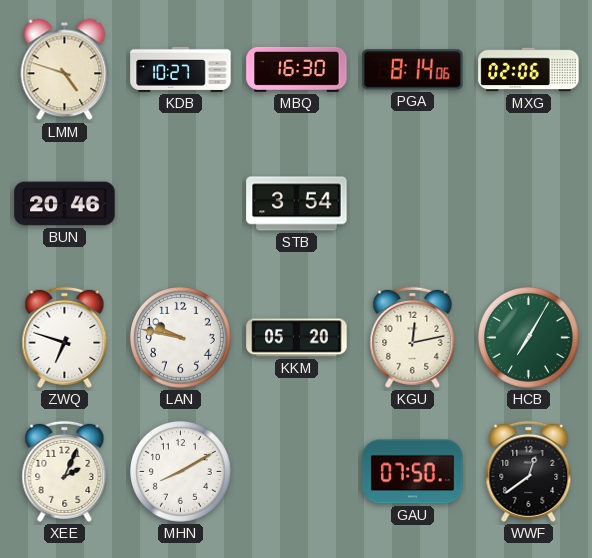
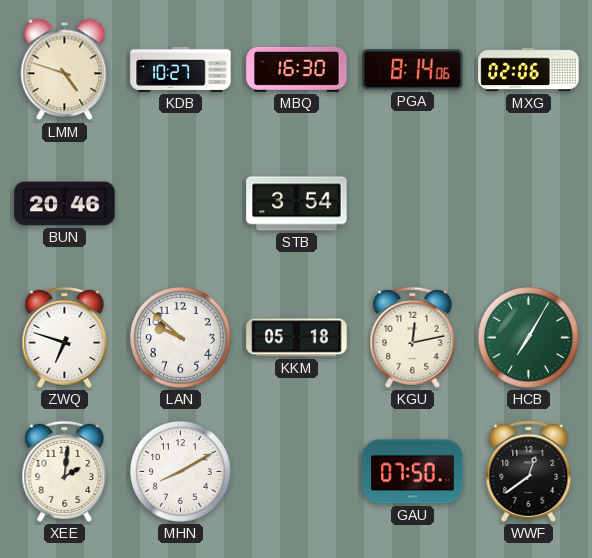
LAN: 9:47 -> 9:52
KKM: 05:20 -> 05:18
XEE: 2:04 -> 2:01
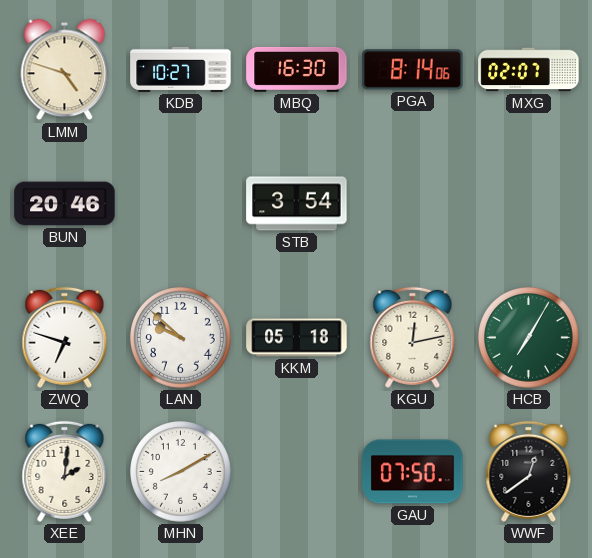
MXG: 02:06 -> 02:07
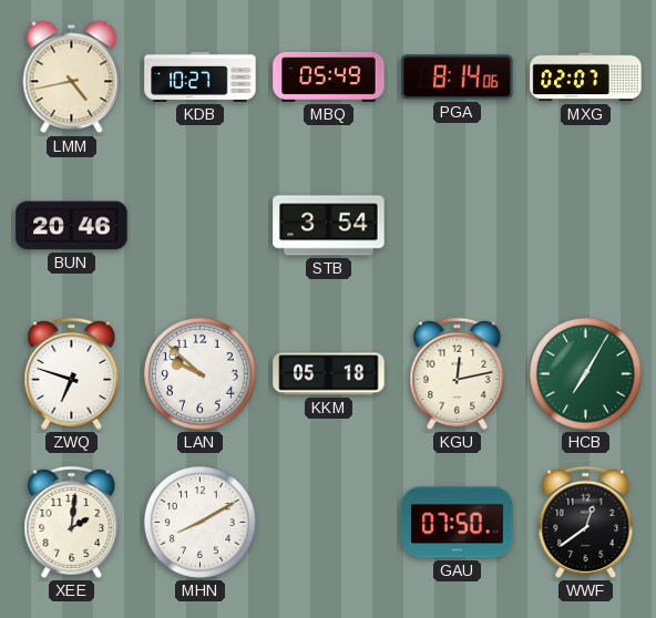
LMM: 4:48 -> 4:43
MBQ: 16:30 -> 05:49
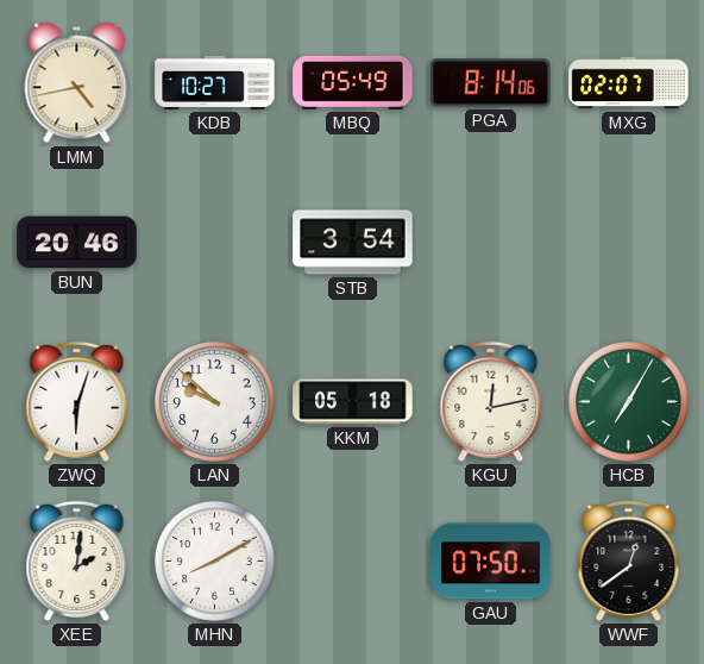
ZWQ: 6:48 -> 6:03
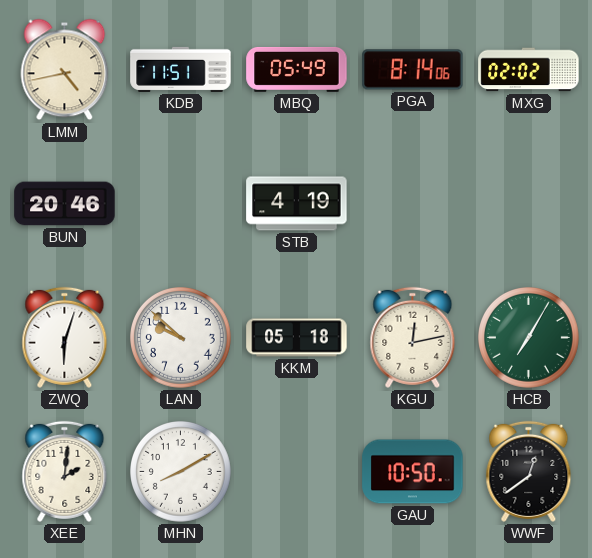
KDB: 10:27 -> 11:51
MXG: 02:07 -> 02:02
STB: 3:54 -> 4:19
GAU: 07:50 -> 10:50
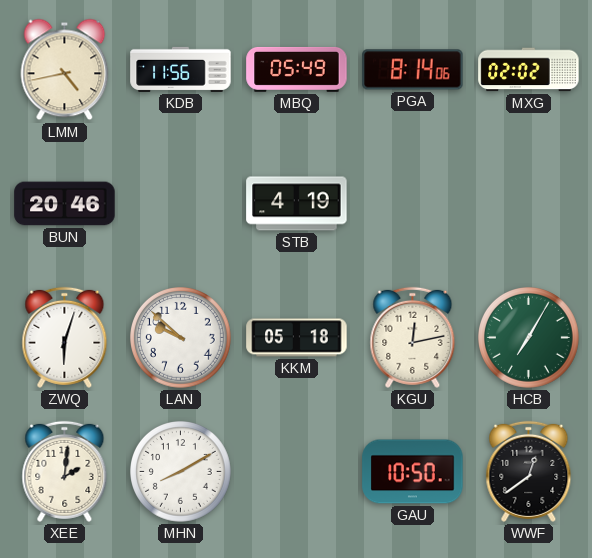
KDB: 11:51 -> 11:56
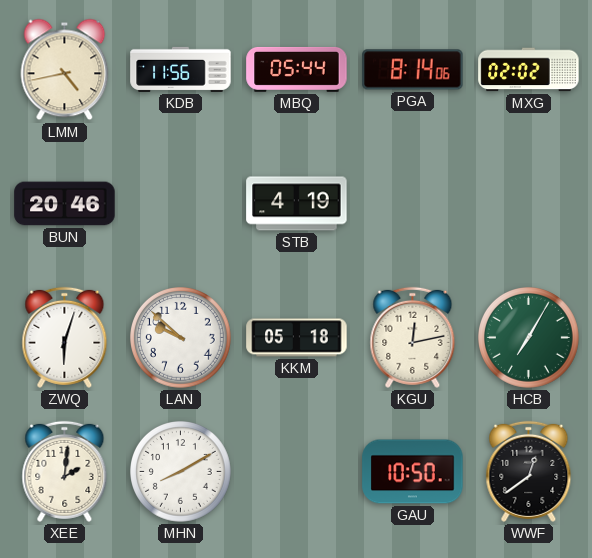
MBQ: 05:49 -> 05:44
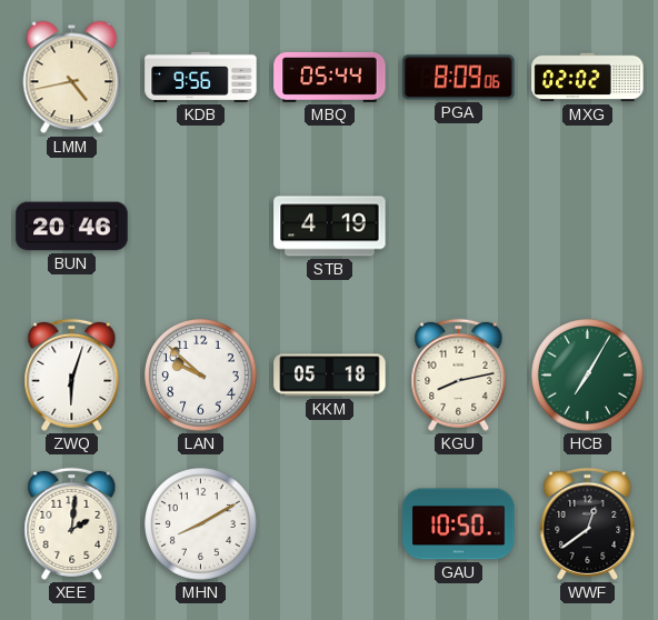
KDB: 11:56 -> 9:56
PGA: 8:14 -> 8:09
KGU: 12:13 -> 8:13
